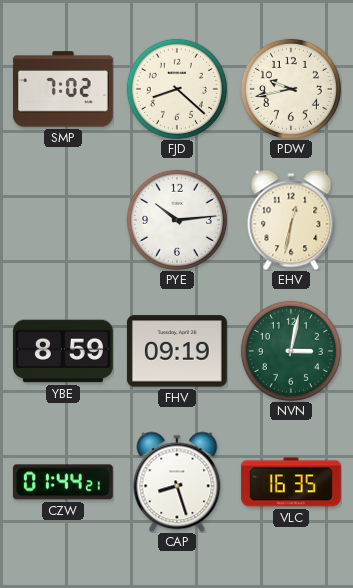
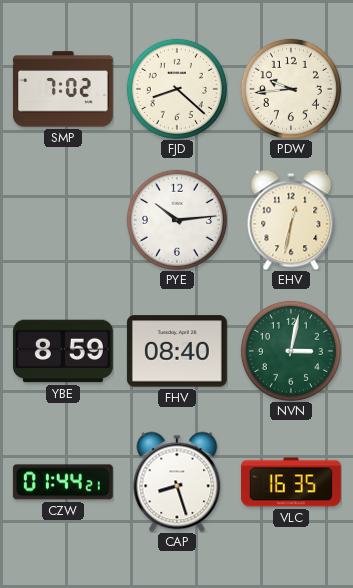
PDW: 9:43 -> 9:44
FHV: 09:19 -> 08:40
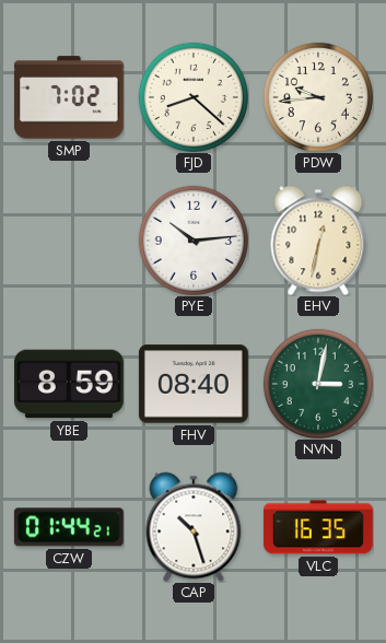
CAP: 8:27 -> 10:27
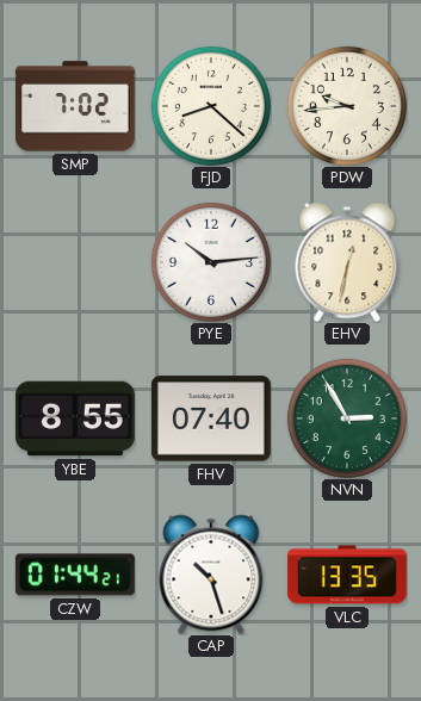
YBE: 8:59 -> 8:55
FHV: 08:40 -> 07:40
NVN: 3:02 -> 2:55
VLC: 16:35 -> 13:35
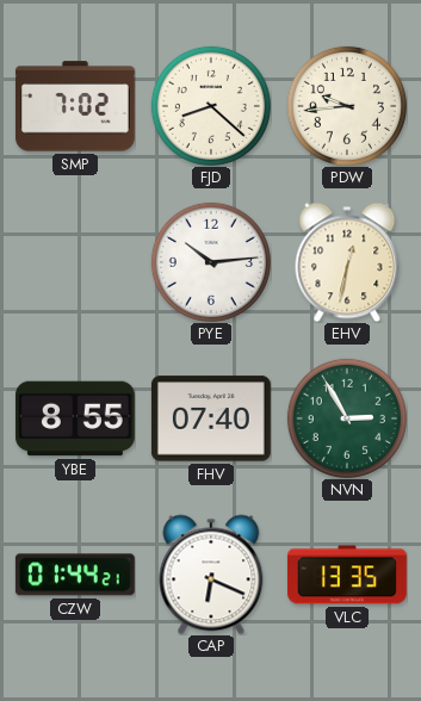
CAP: 10:27 -> 6:19
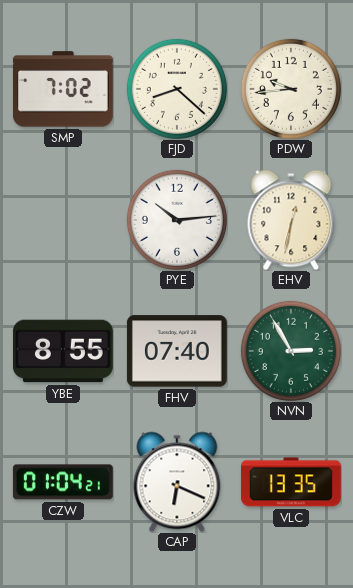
CZW: 01:44 -> 01:04
